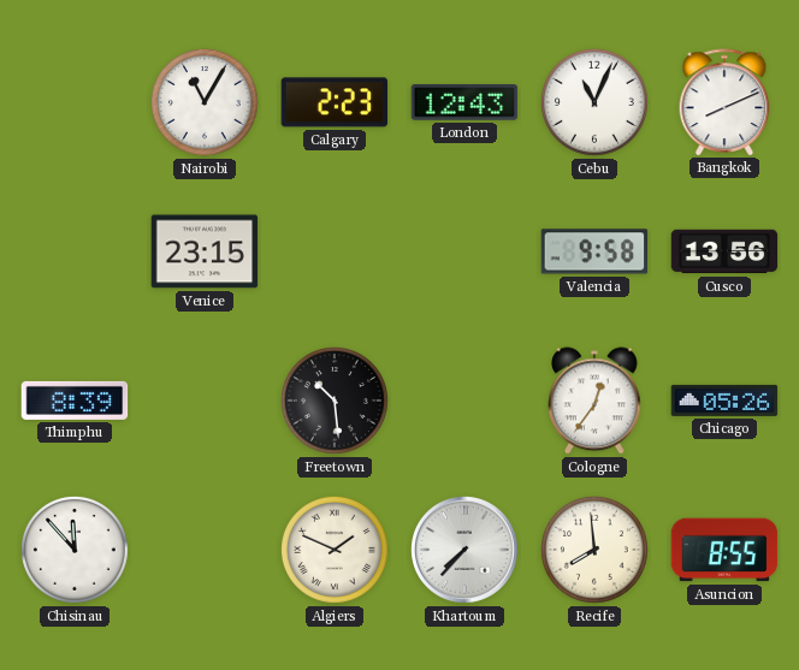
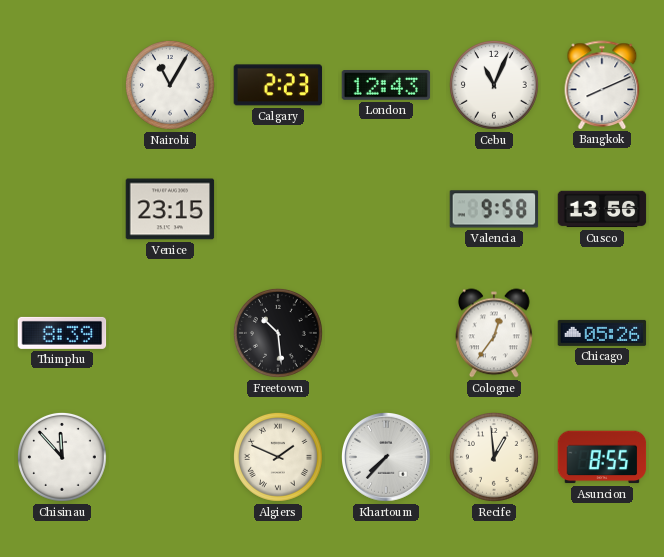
Recife: 7:59 -> 12:59
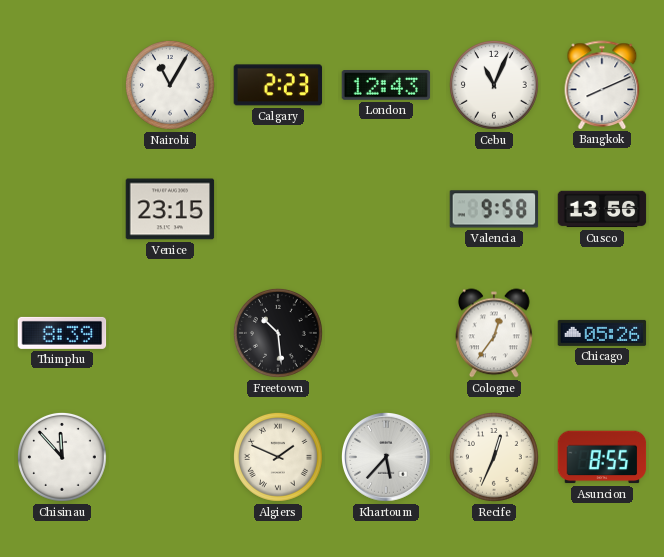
Khartoum: 7:37 -> 5:37
Recife: 12:59 -> 12:34
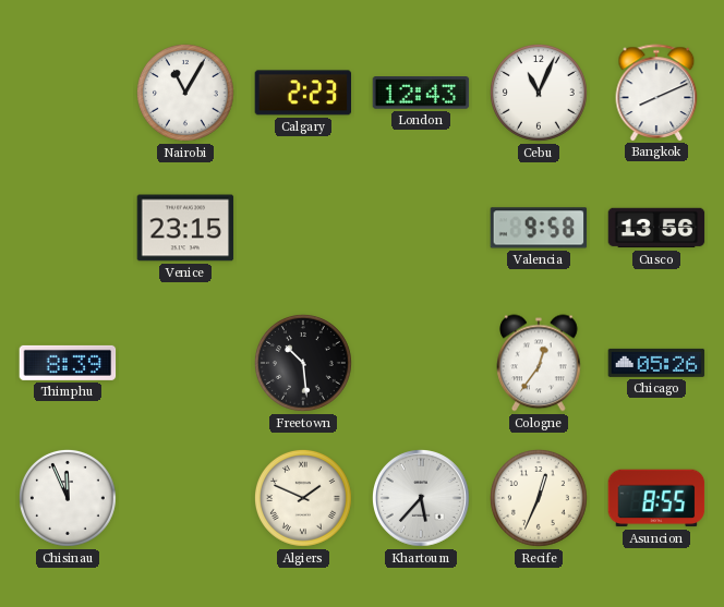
Chisinau: 11:53 -> 11:56
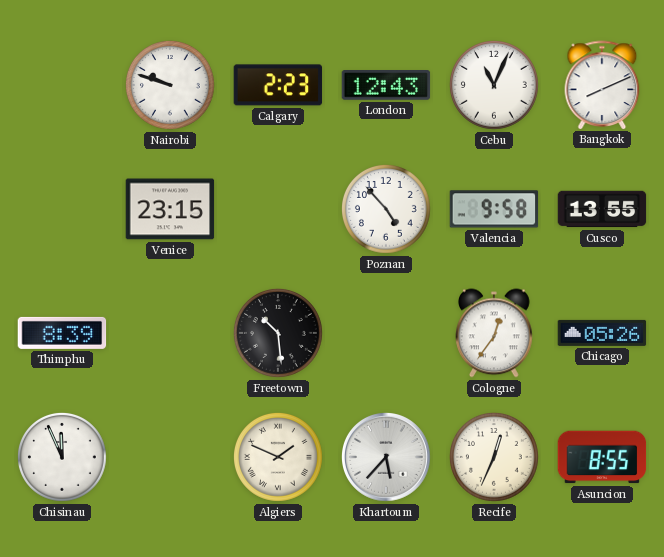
Nairobi: 11:05 -> 9:48
Poznan: none -> 4:53
Cusco: 13:56 -> 13:55
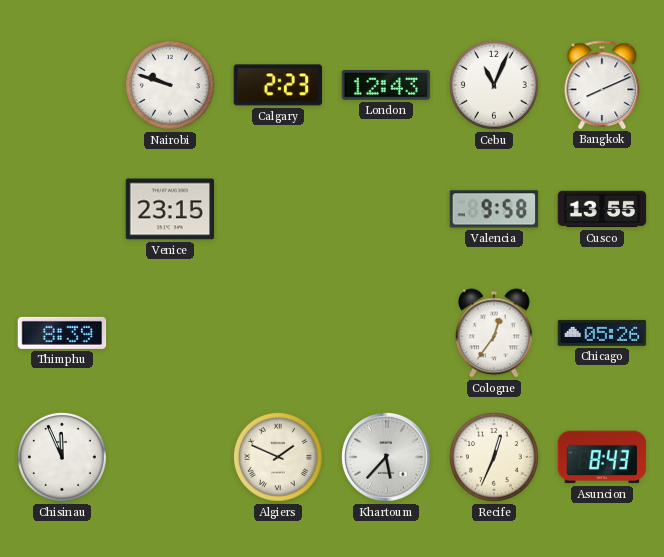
Poznan: 4:53 -> none
Freetown: 10:29 -> none
Asuncion: 8:55 -> 8:43
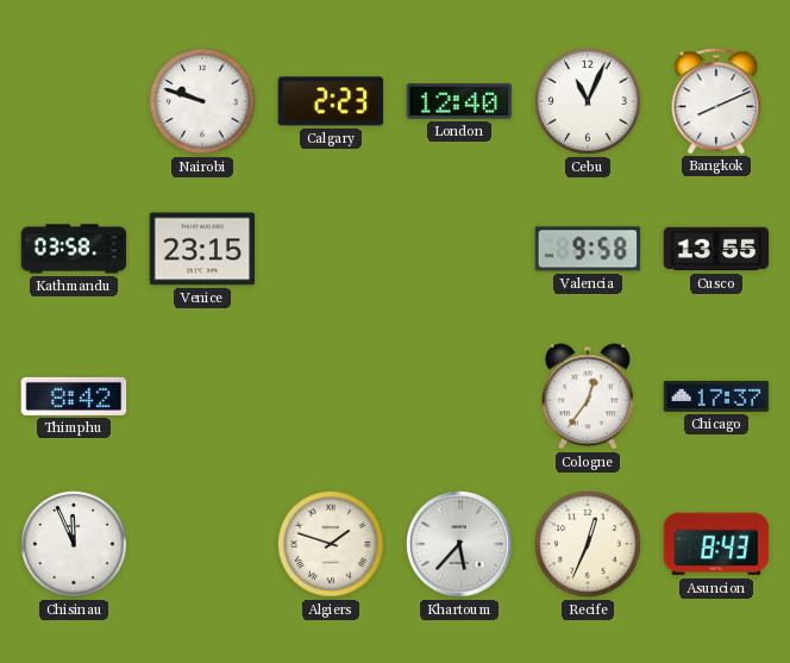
London: 12:43 -> 12:40
Kathmandu: none -> 03:58
Thimphu: 8:39 -> 8:42
Chicago: 05:26 -> 17:37
Algiers: 1:49 -> 1:48
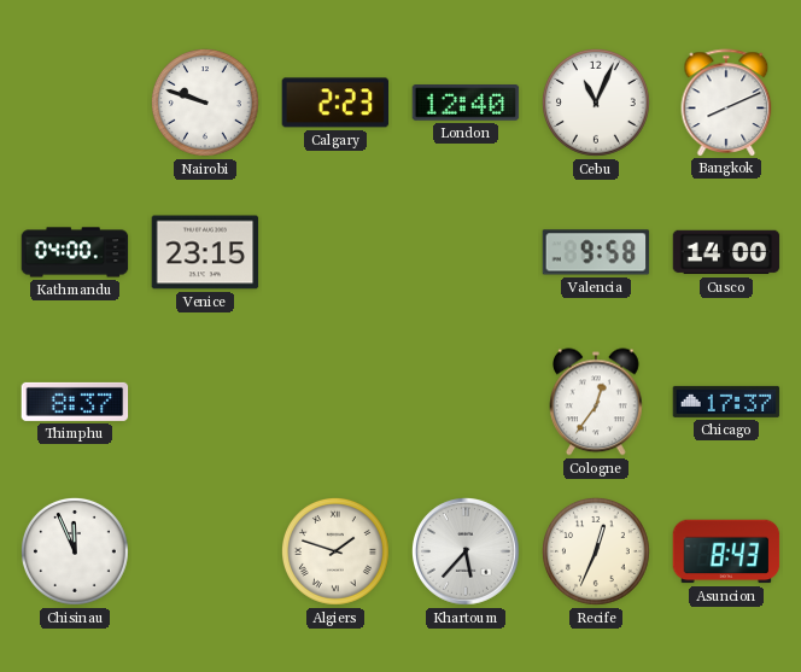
Kathmandu: 03:58 -> 04:00
Cusco: 13:55 -> 14:00
Thimphu: 8:42 -> 8:37
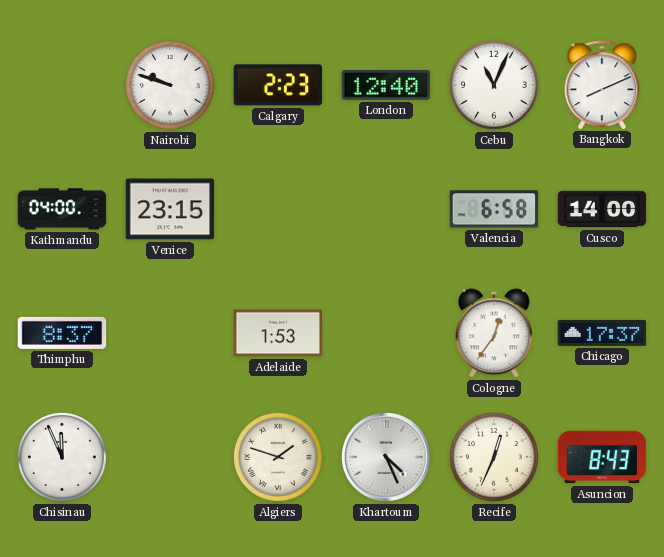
Valencia: 9:58 -> 6:58
Adelaide: none -> 1:53
Khartoum: 5:37 -> 4:26
